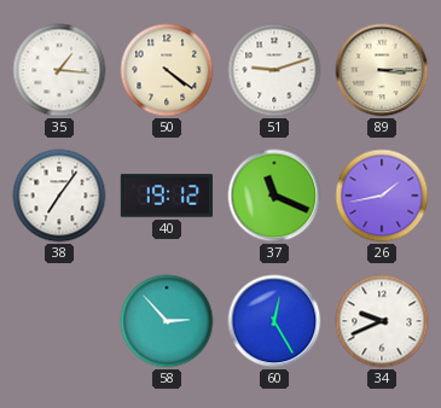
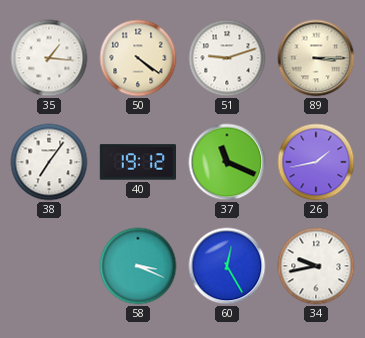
58: 2:53 -> 3:19
34: 9:41 -> 9:43
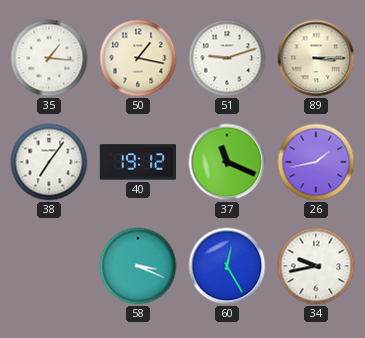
50: 4:21 -> 1:17
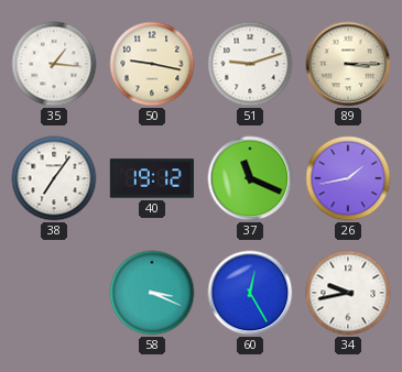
50: 1:17 -> 9:17
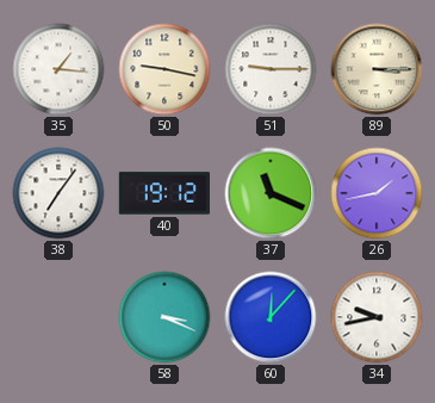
51: 9:12 -> 9:15
60: 12:25 -> 12:07
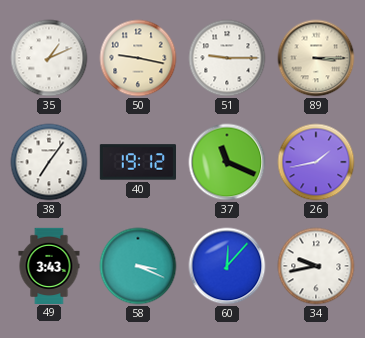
35: 1:16 -> 1:11
49: none -> 3:43
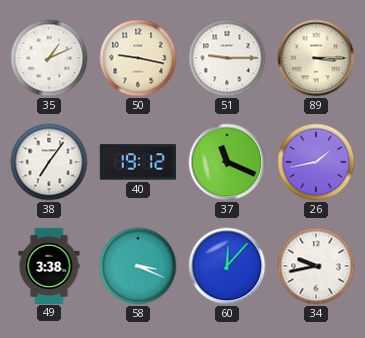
49: 3:43 -> 3:38
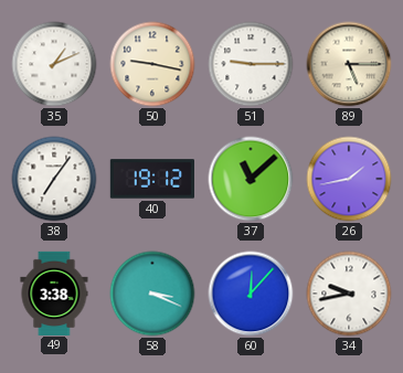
89: 3:15 -> 5:15
37: 11:19 -> 11:08
